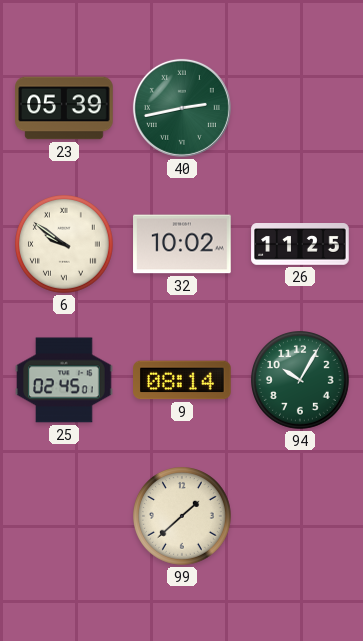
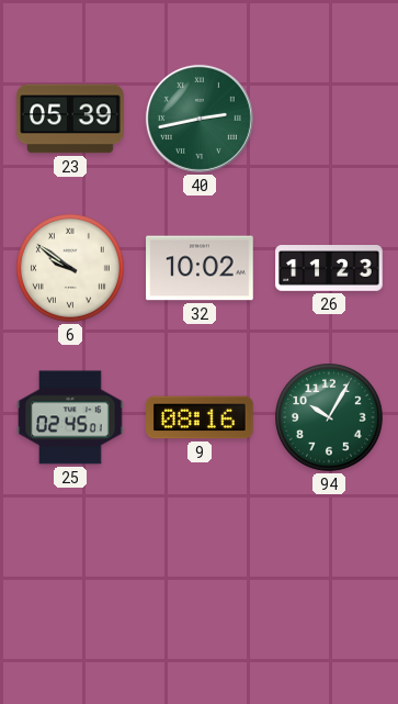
26: 11:25 -> 11:23
9: 08:14 -> 08:16
99: 1:38 -> none
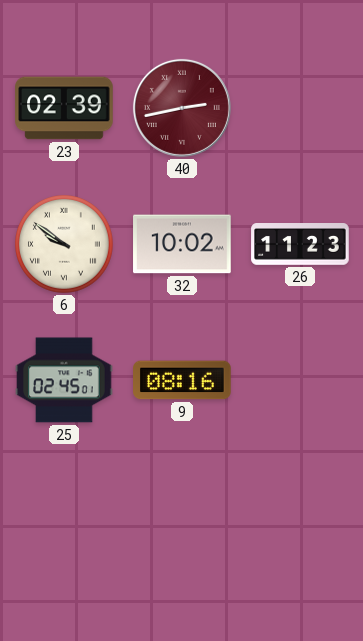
23: 05:39 -> 02:39
40 dial: green -> burgundy
94: 10:05 -> none
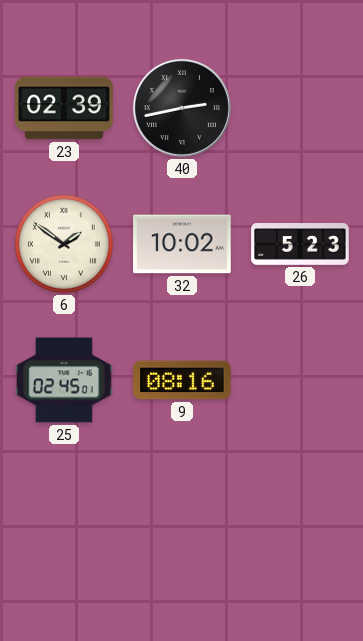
40 dial: burgundy -> black
6: 9:51 -> 1:51
26: 11:23 -> 5:23
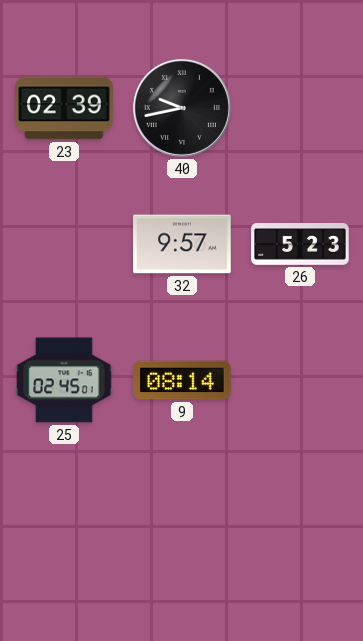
40: 2:43 -> 9:43
6: 1:51 -> none
32: 10:02 -> 9:57
9: 08:16 -> 08:14
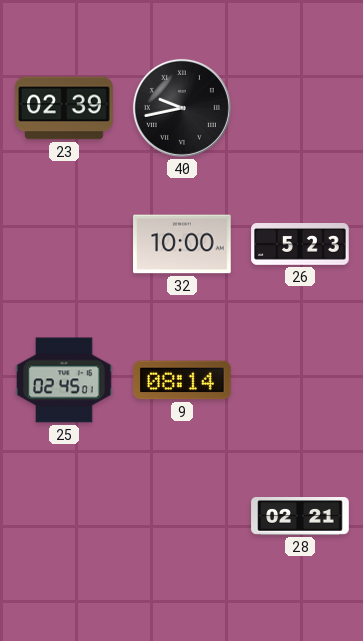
32: 9:57 -> 10:00
28: none -> 02:21
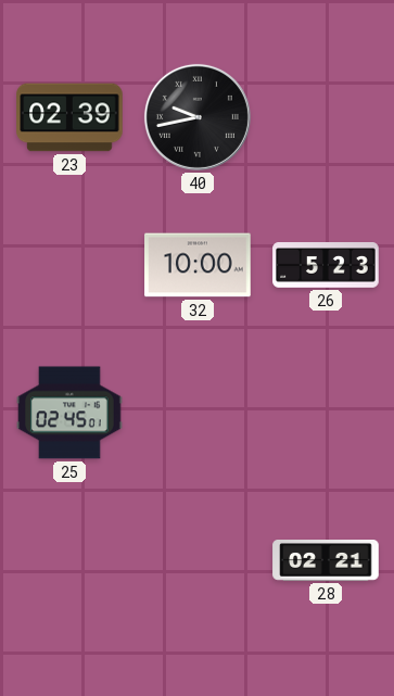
9: 08:14 -> none
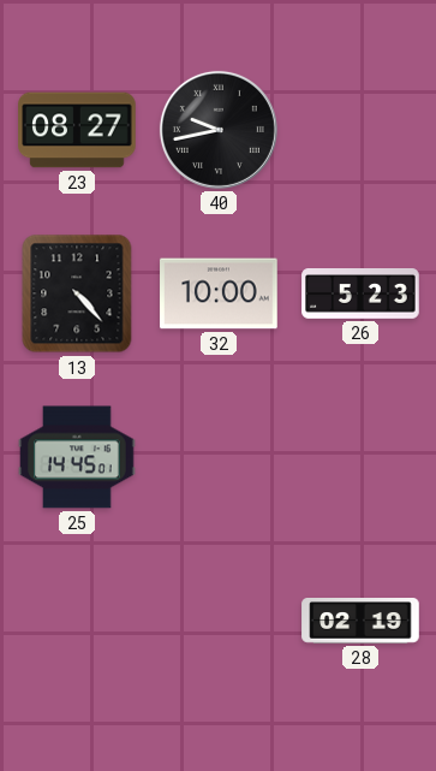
23: 02:39 -> 08:27
13: none -> 4:23
25: 02:45 -> 14:45
28: 02:21 -> 02:19
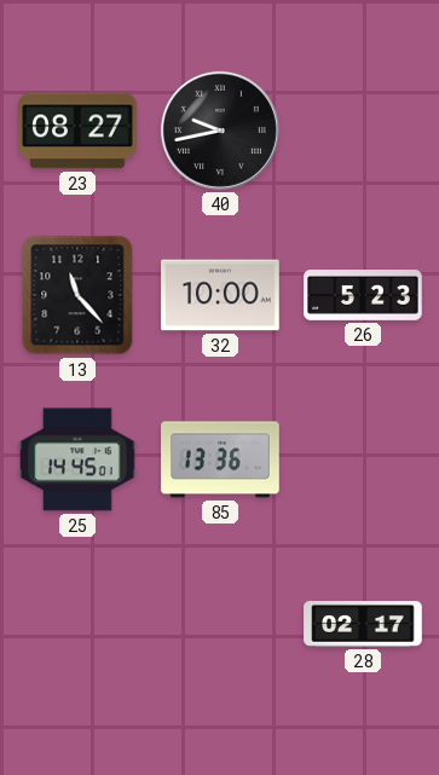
13: 4:23 -> 11:23
85: none -> 13:36
28: 02:19 -> 02:17
